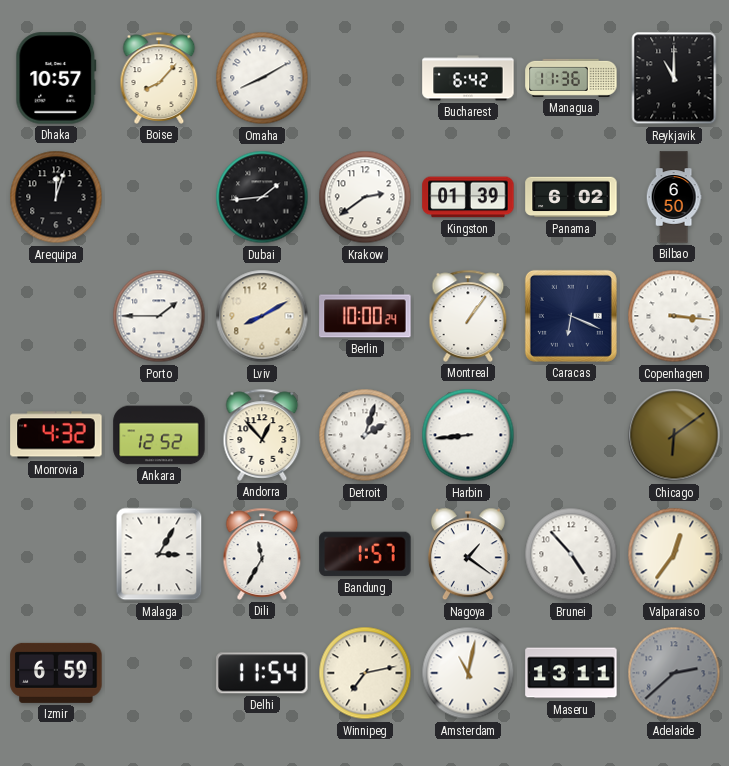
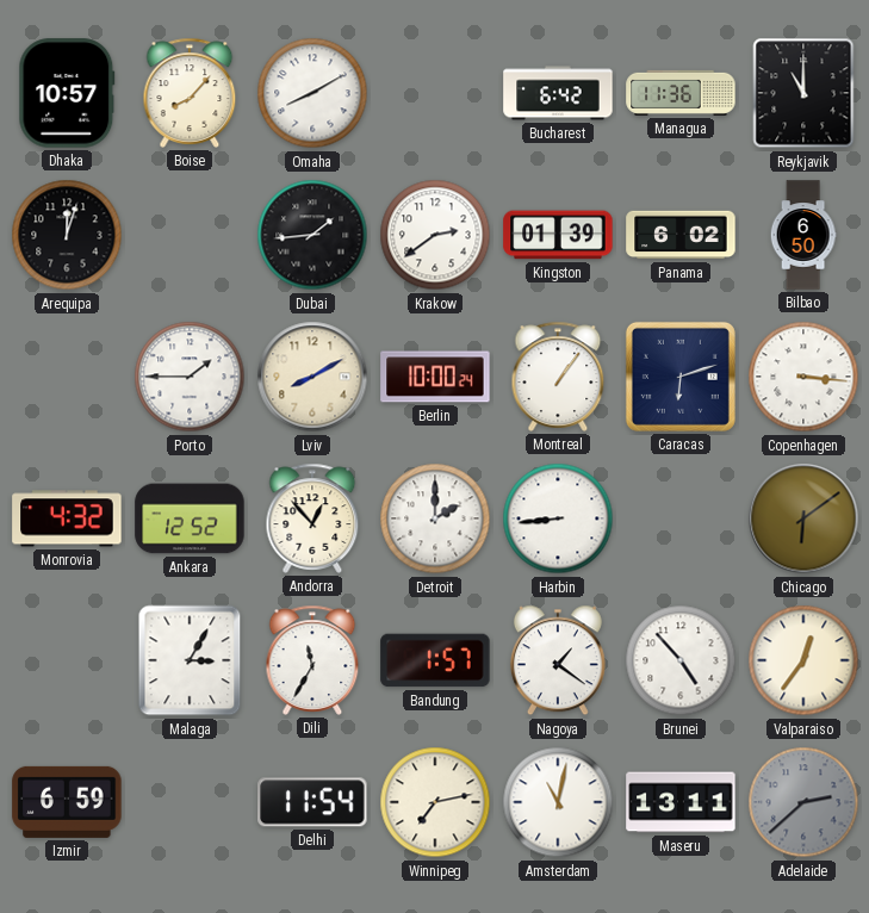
Caracas: 6:19 -> 6:12
Detroit: 2:03 -> 2:00
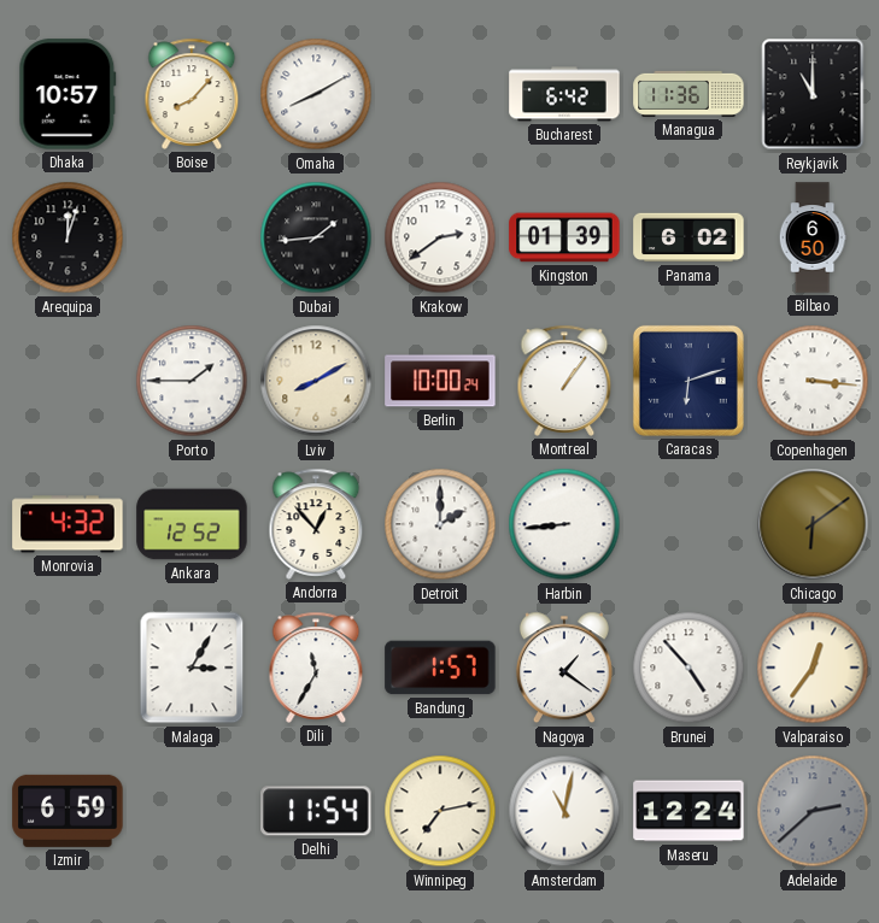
Maseru: 13:11 -> 12:24
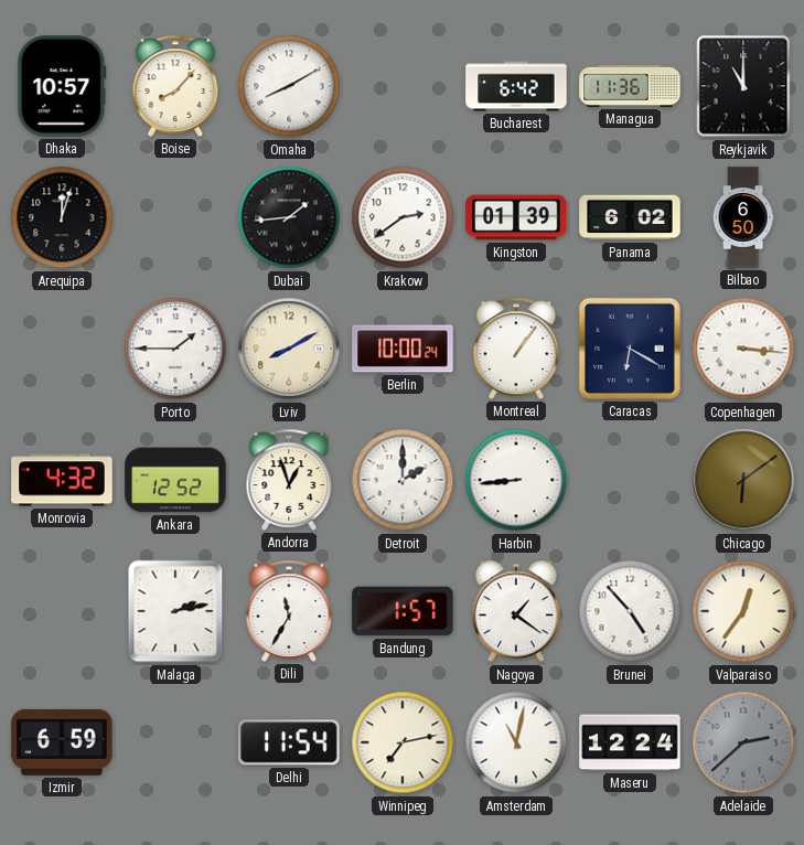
Caracas: 6:12 -> 6:20
Andorra: 12:53 -> 12:57
Malaga: 3:05 -> 2:13
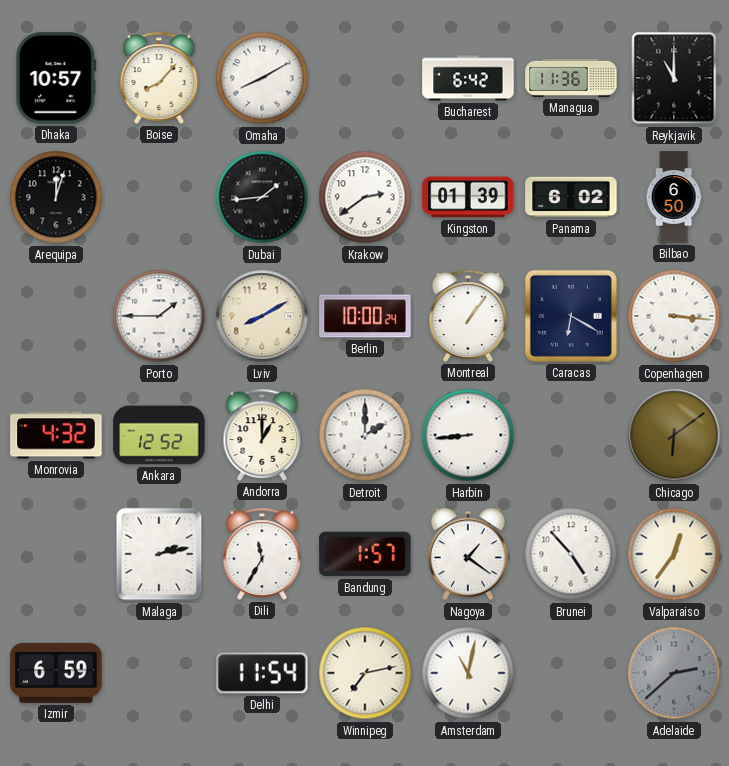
Andorra: 12:57 -> 1:00
Maseru: 12:24 -> none
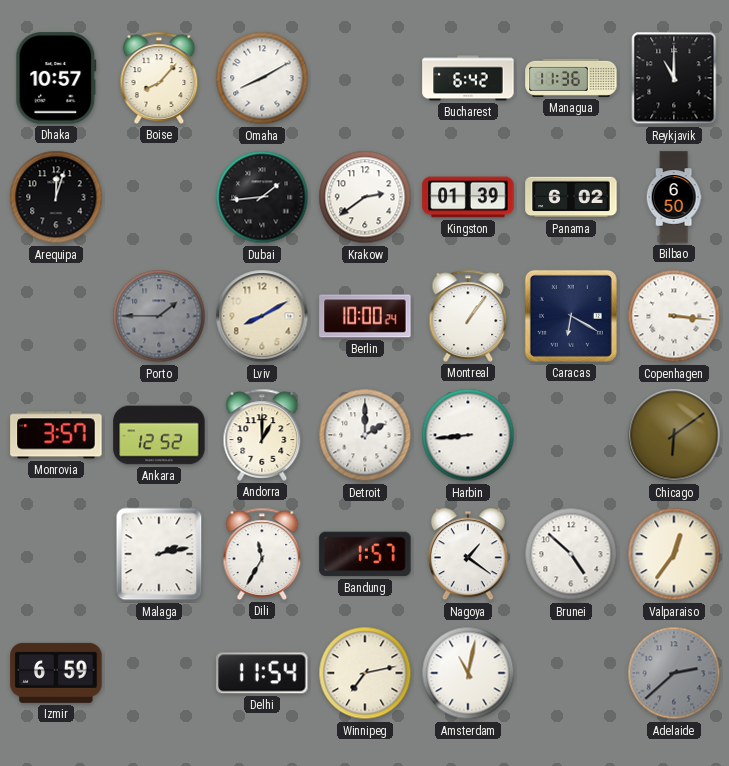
Porto dial: white -> grey
Monrovia: 4:32 -> 3:57
Brunei: 4:53 -> 4:52
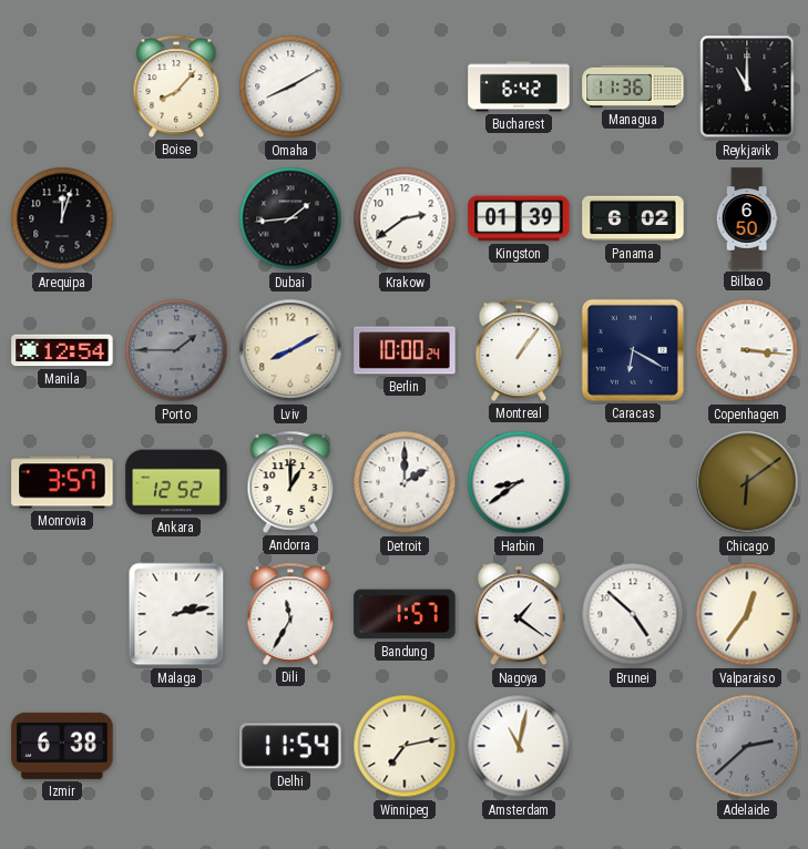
Dhaka: 10:57 -> none
Manila: none -> 12:54
Harbin: 8:44 -> 8:39
Izmir: 6:59 -> 6:38
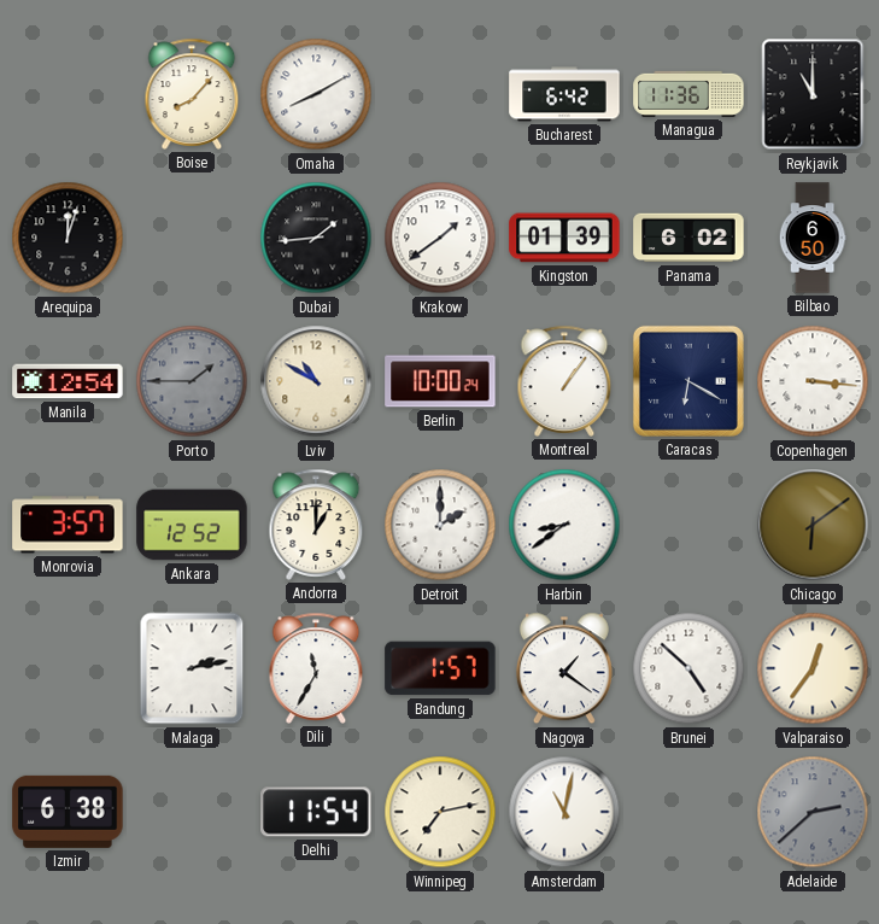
Krakow: 2:39 -> 1:39
Lviv: 8:10 -> 10:50
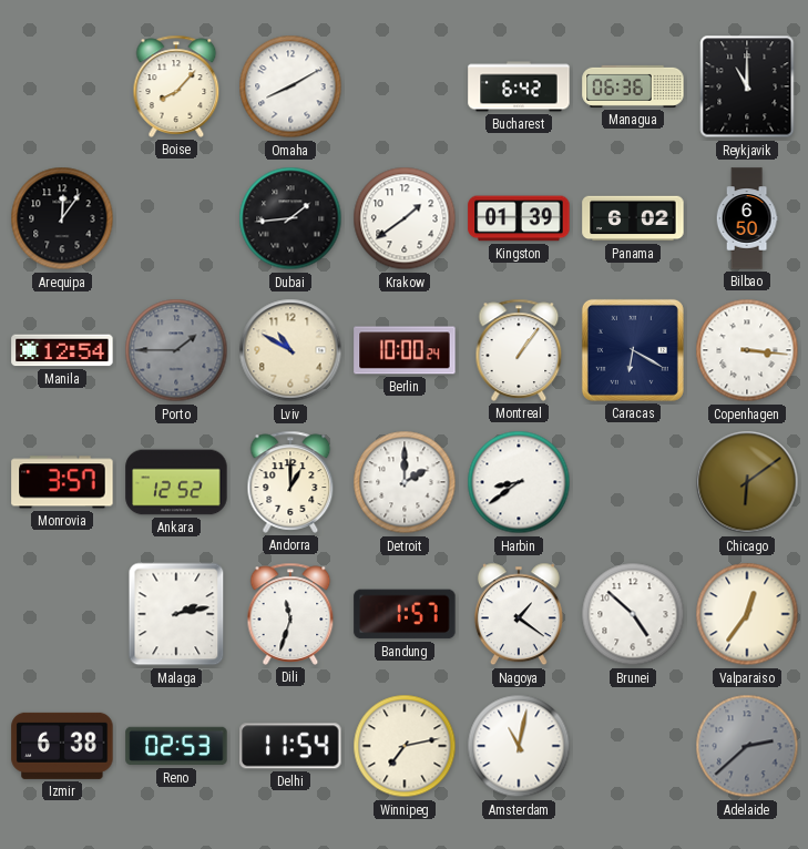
Managua: 11:36 -> 06:36
Arequipa: 12:03 -> 12:06
Dili: 11:35 -> 11:33
Reno: none -> 02:53
